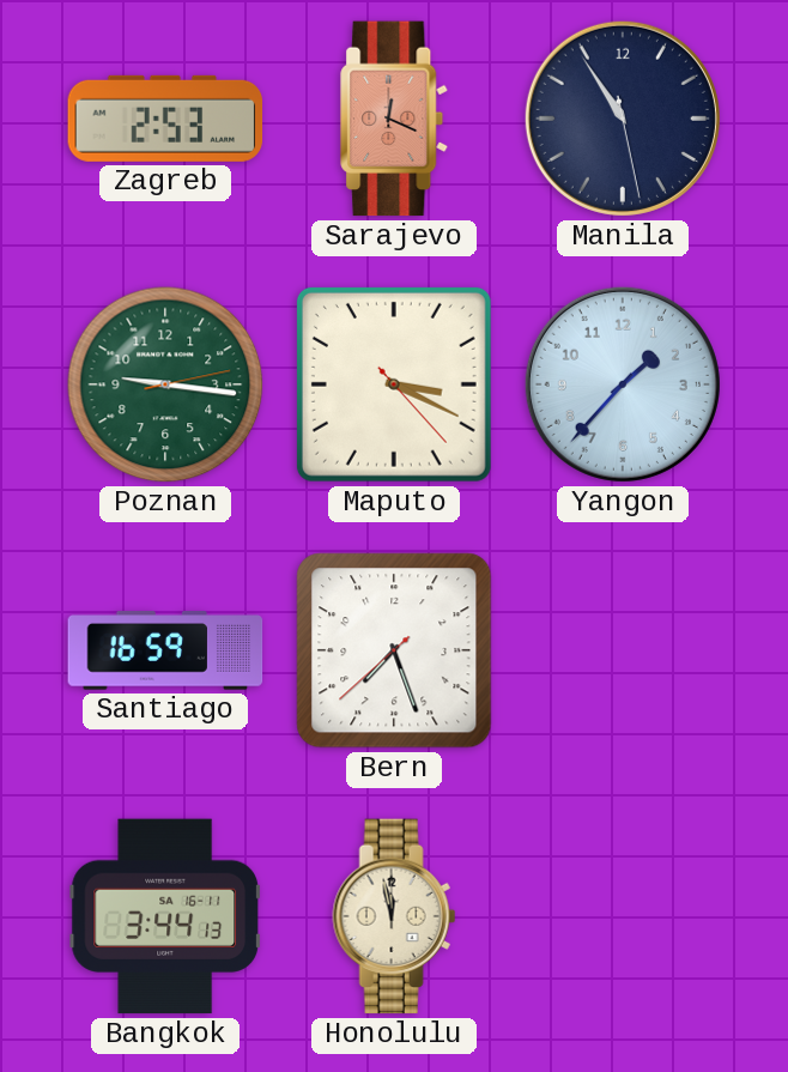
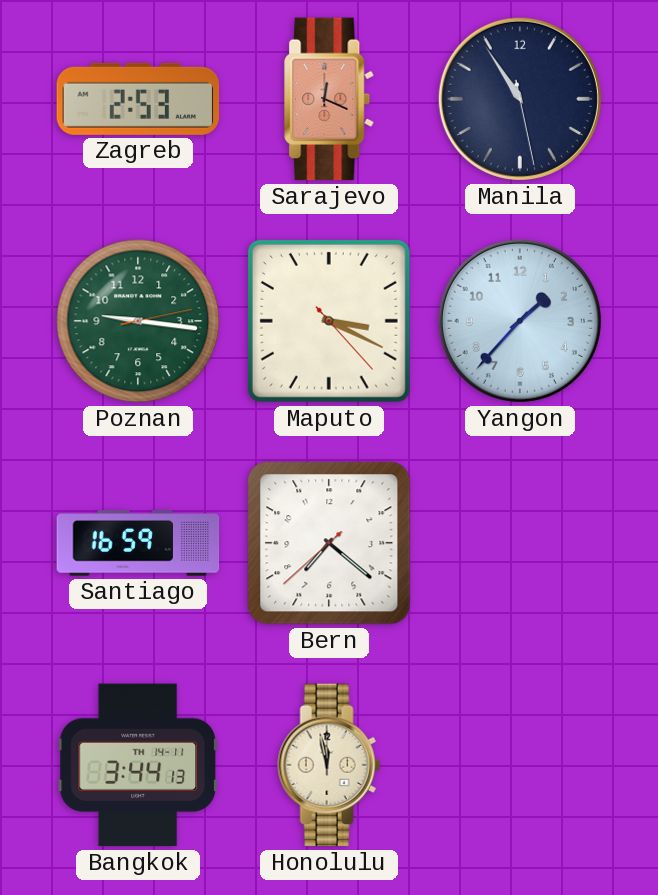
Bern: 7:26 -> 7:21
Bangkok date: SA 16-11 -> TH 14-11
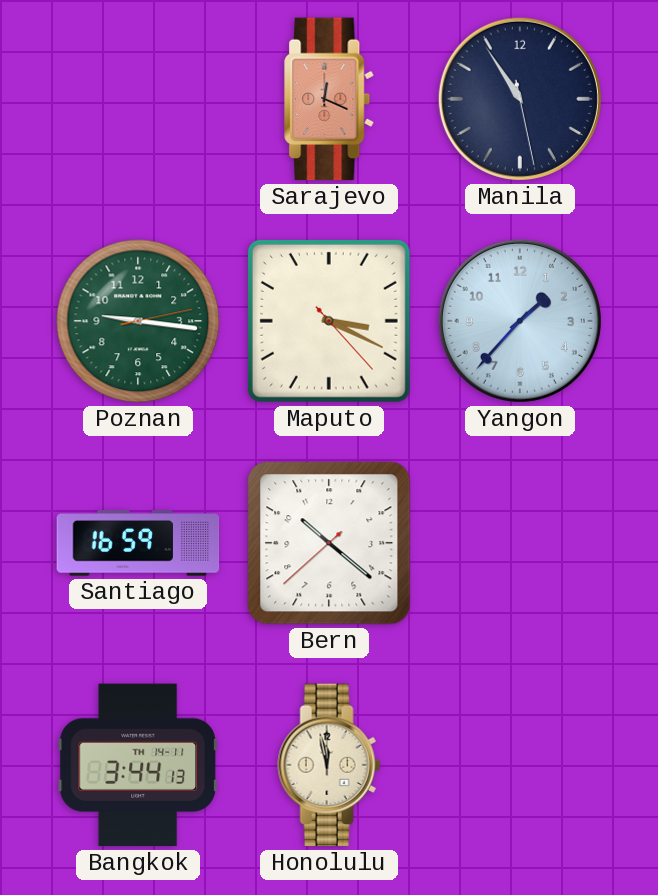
Zagreb: 2:53 -> none
Bern: 7:21 -> 10:21
